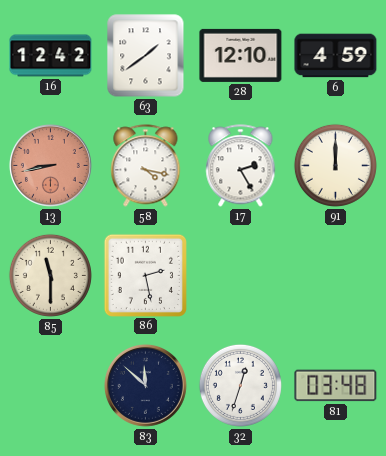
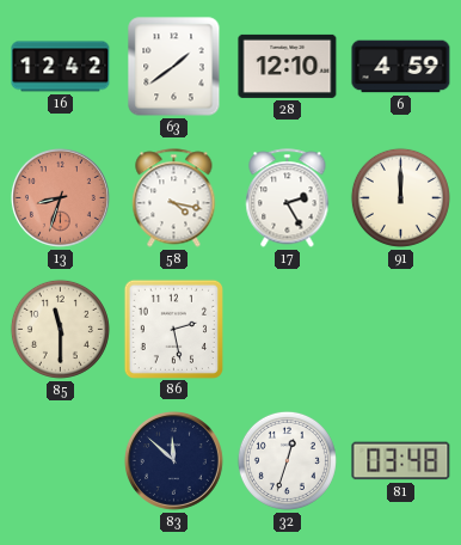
13: 8:43 -> 8:33
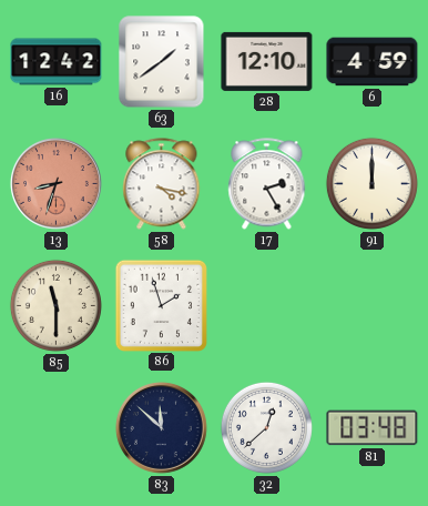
86: 2:28 -> 1:57
32: 12:33 -> 12:38
